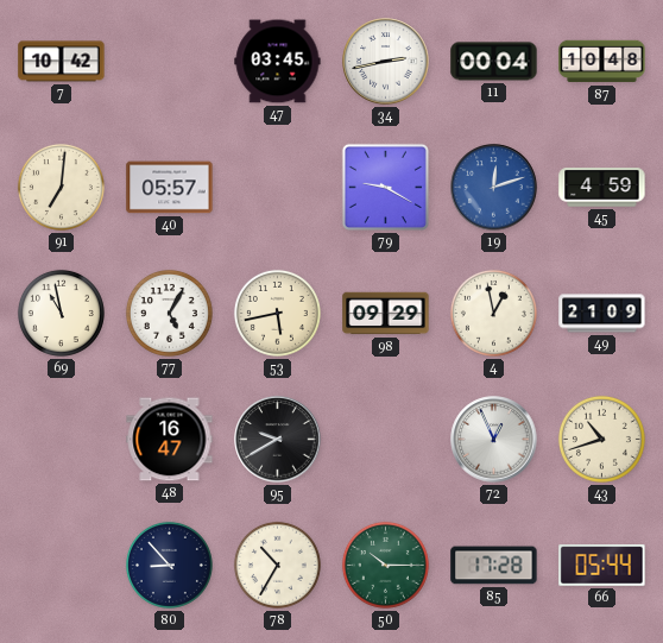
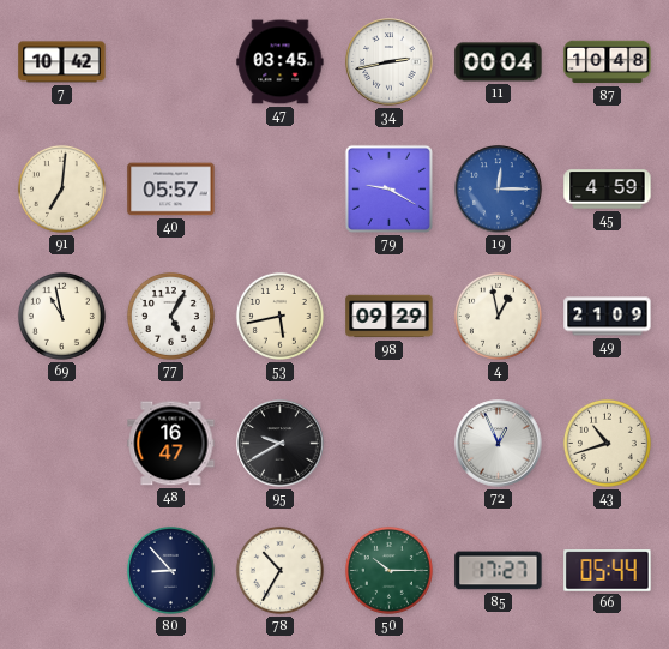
19: 12:12 -> 12:15
85: 17:28 -> 17:27
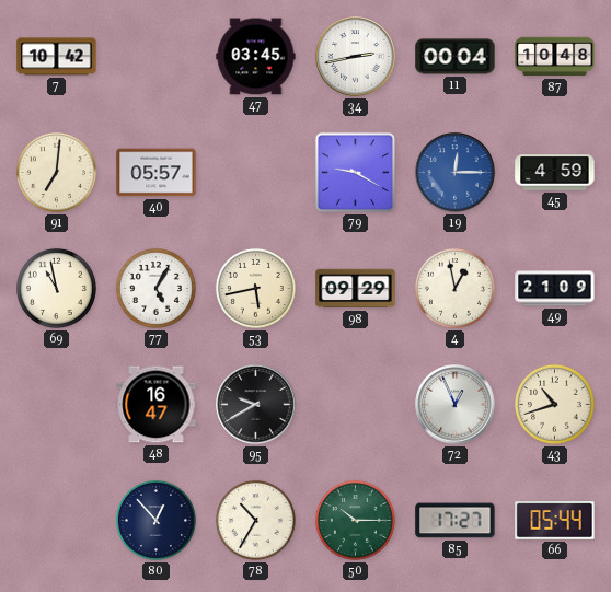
80: 8:53 -> 12:53
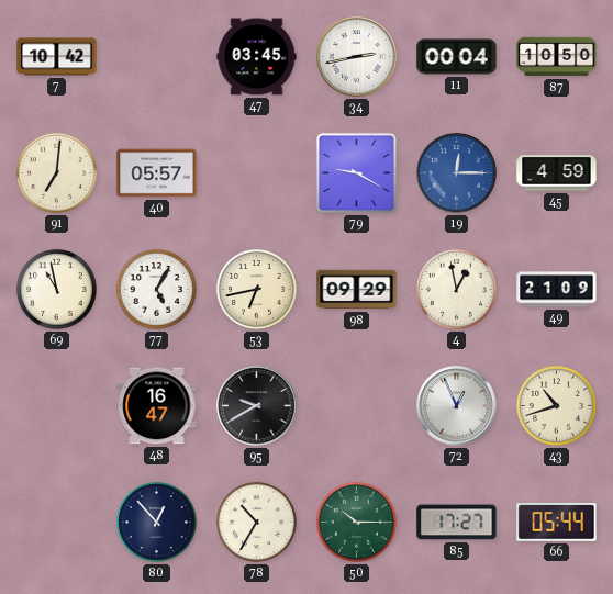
87: 10:48 -> 10:50
53: 5:43 -> 6:43
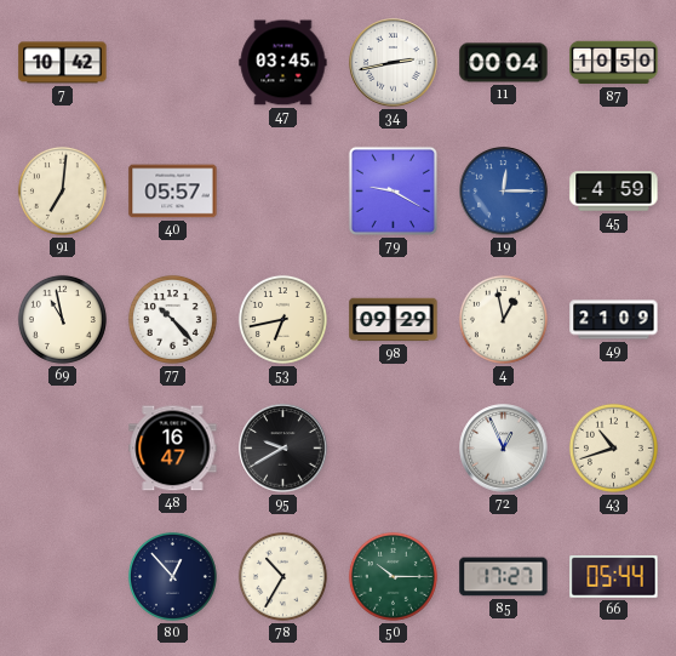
77: 5:05 -> 10:23
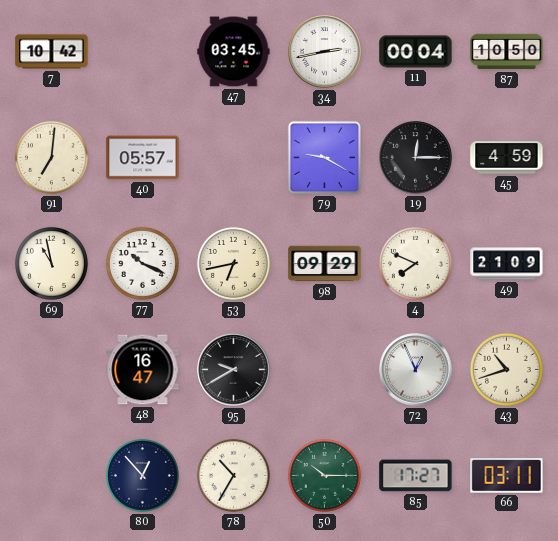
19 dial: blue -> black
77: 10:23 -> 10:19
4: 12:58 -> 7:49
66: 05:44 -> 03:11
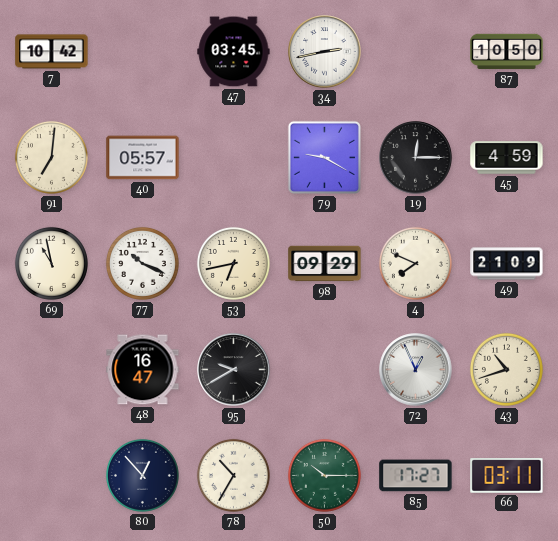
11: 00:04 -> none
